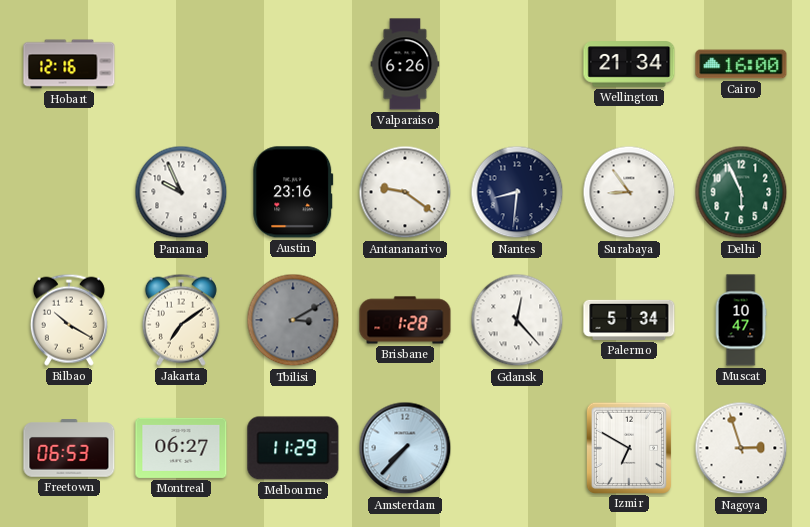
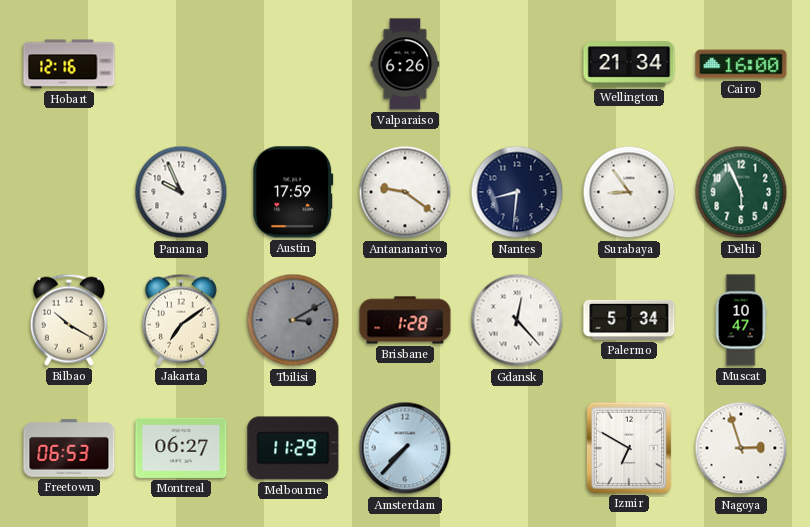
Austin: 23:16 -> 17:59
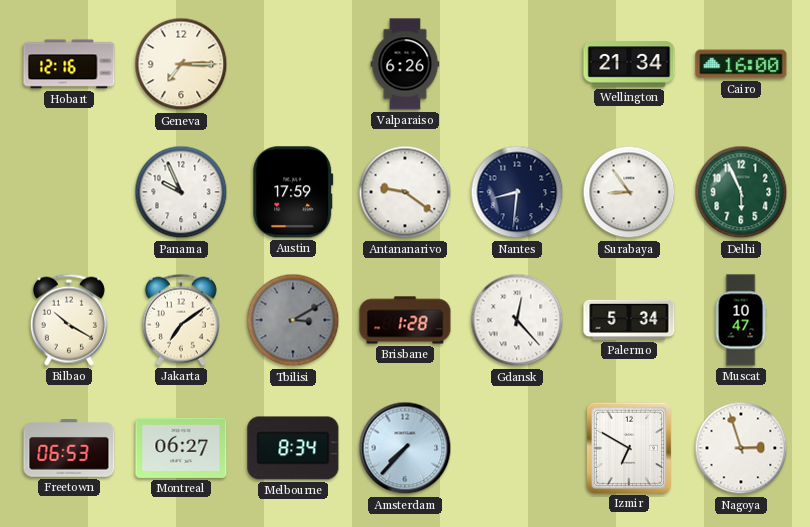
Geneva: none -> 7:15
Melbourne: 11:29 -> 8:34
